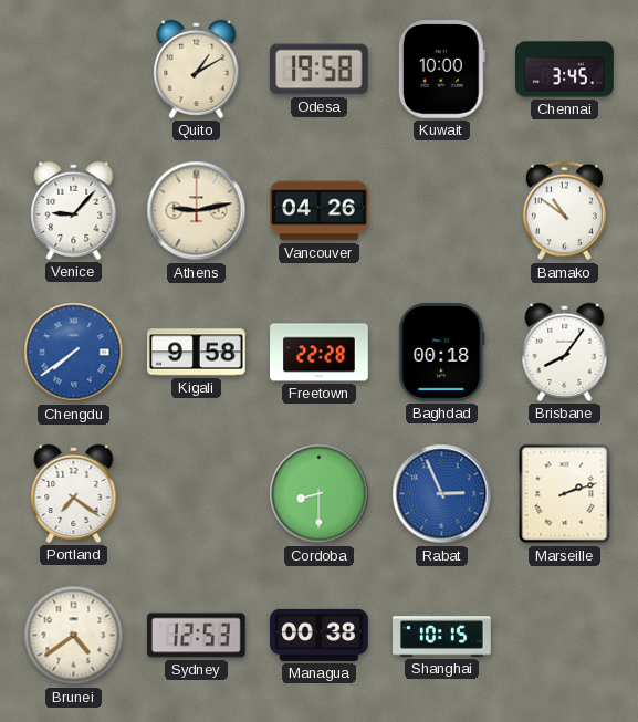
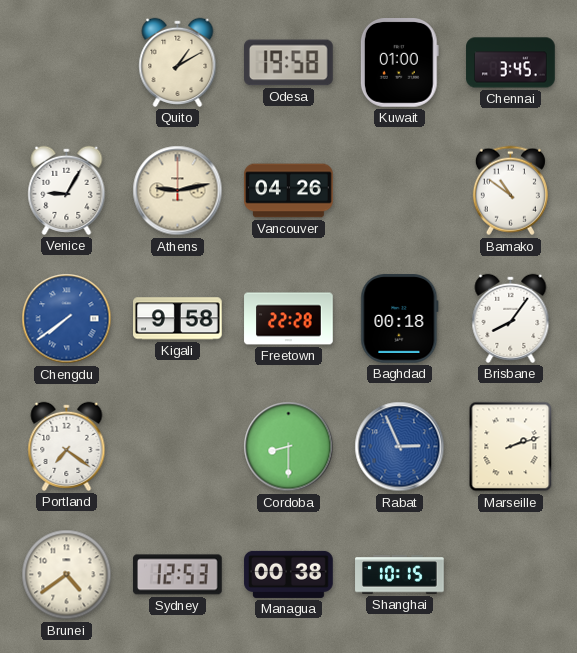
Kuwait: 10:00 -> 01:00
Venice: 9:07 -> 9:05
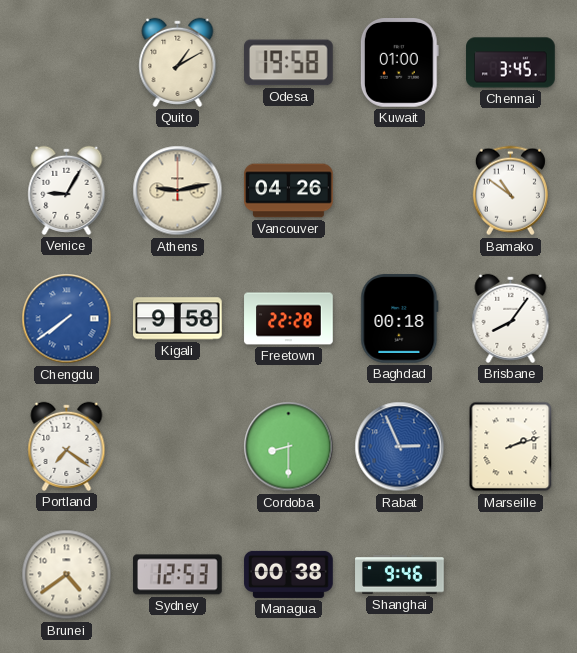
Shanghai: 10:15 -> 9:46
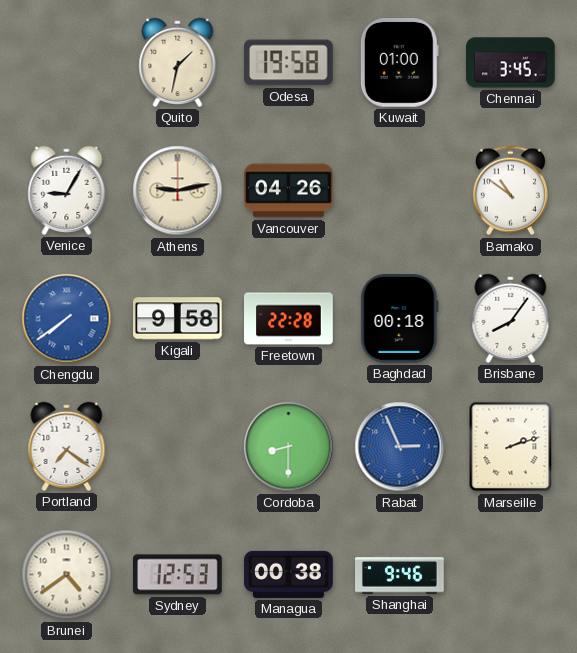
Quito: 1:10 -> 1:32
